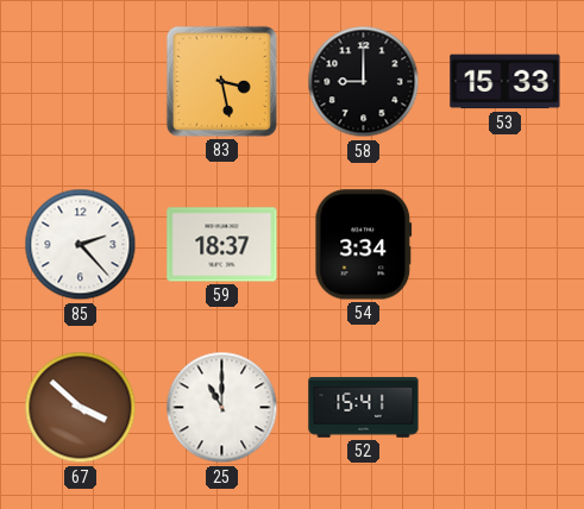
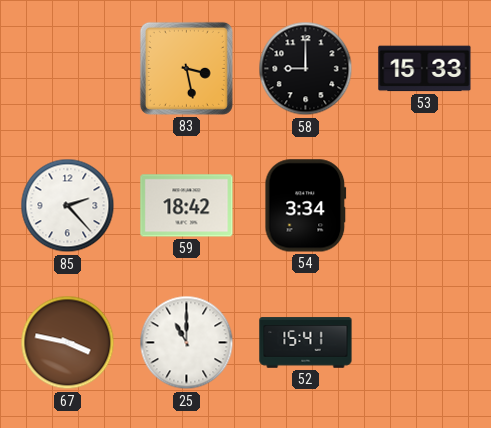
59: 18:37 -> 18:42
67: 3:52 -> 3:47
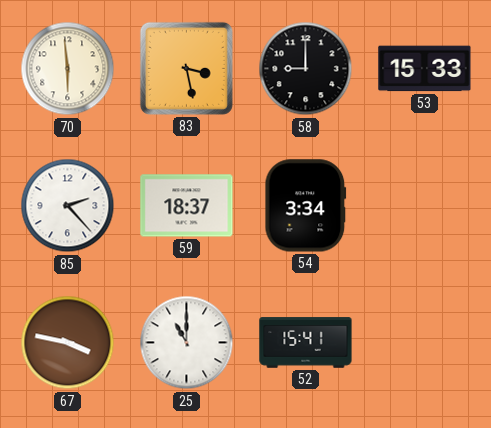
70: none -> 5:59
59: 18:42 -> 18:37
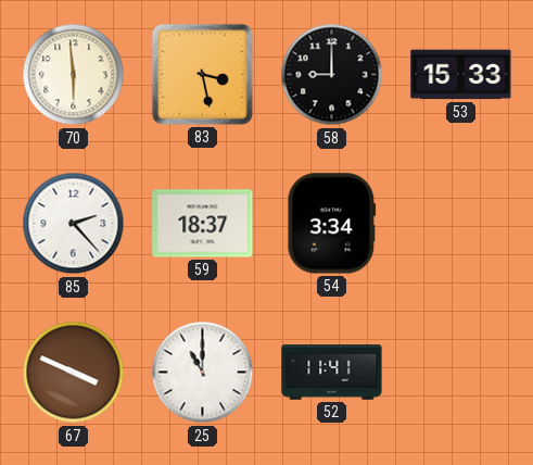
67: 3:47 -> 3:49
52: 15:41 -> 11:41
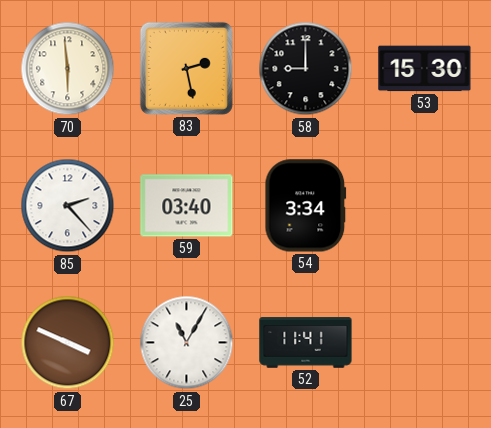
83: 3:28 -> 2:28
53: 15:33 -> 15:30
59: 18:37 -> 03:40
25: 11:00 -> 11:05
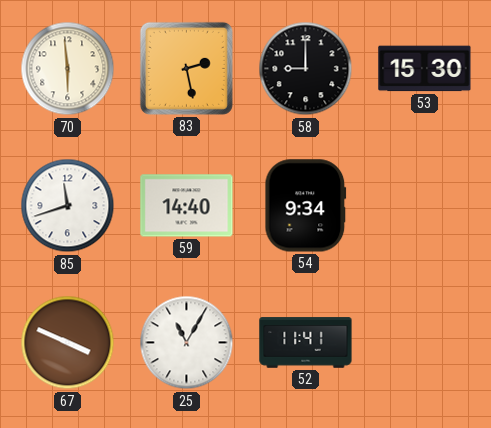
85: 2:23 -> 11:42
59: 03:40 -> 14:40
54: 3:34 -> 9:34
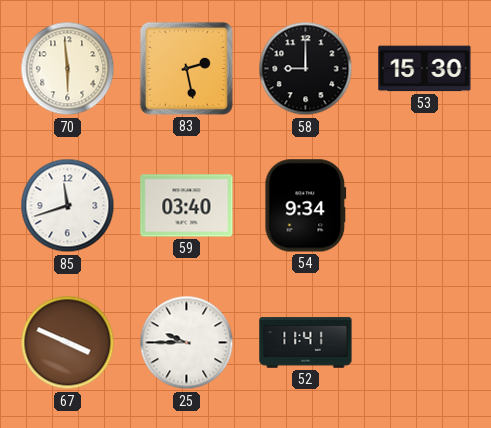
59: 14:40 -> 03:40
25: 11:05 -> 9:45
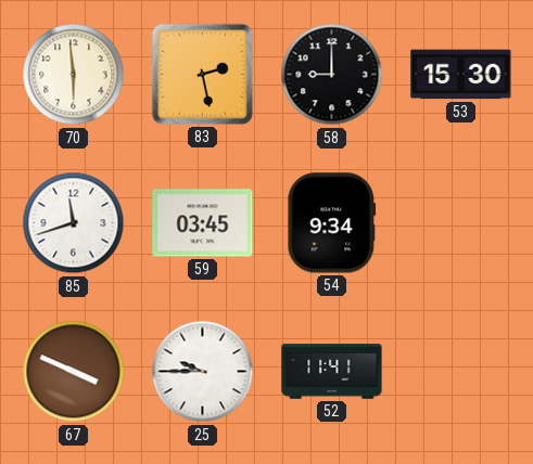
59: 03:40 -> 03:45
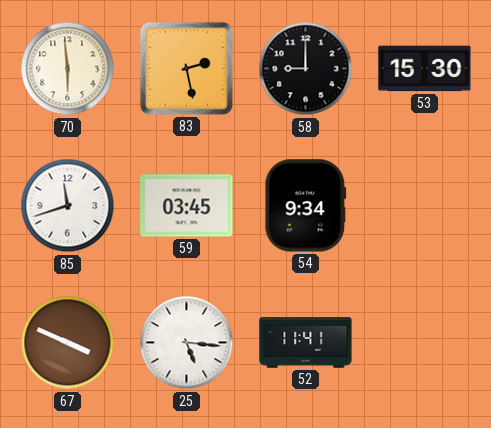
25: 9:45 -> 5:16
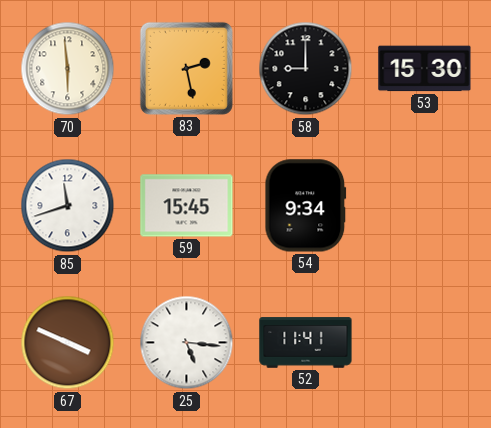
59: 03:45 -> 15:45
